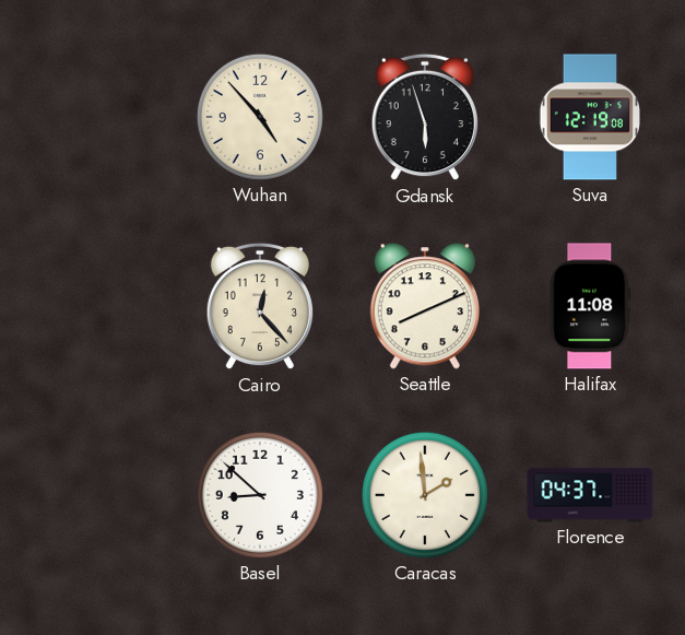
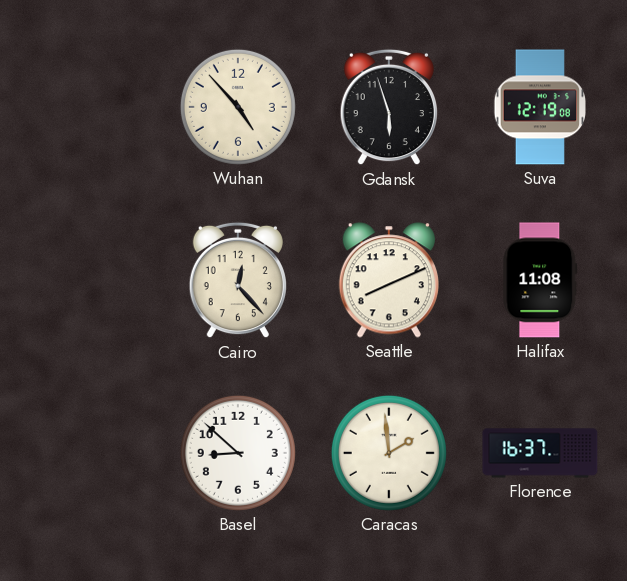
Florence: 04:37 -> 16:37
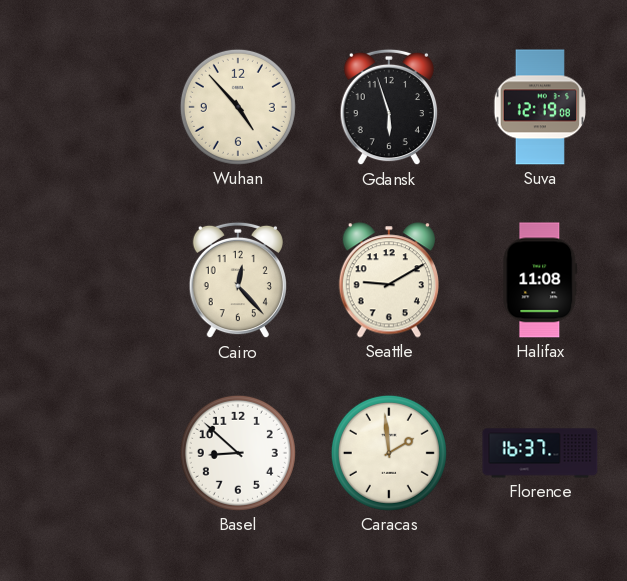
Seattle: 8:11 -> 9:10
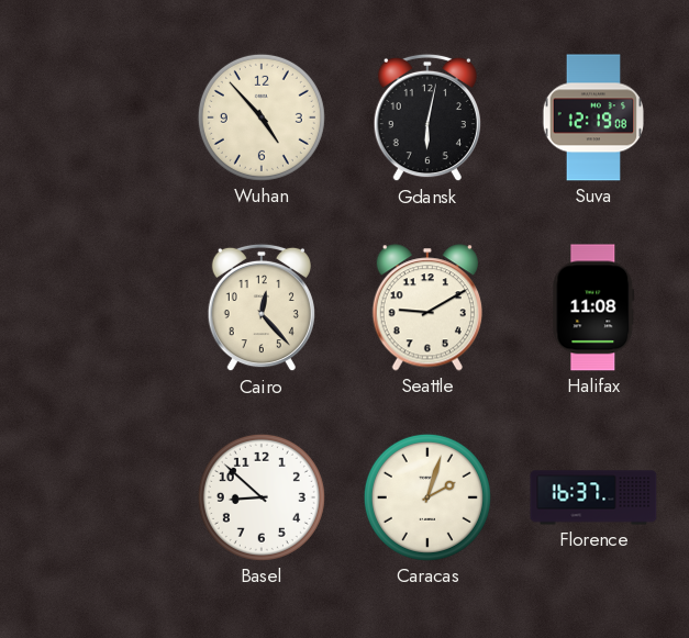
Gdansk: 5:57 -> 6:02
Caracas: 1:59 -> 2:03
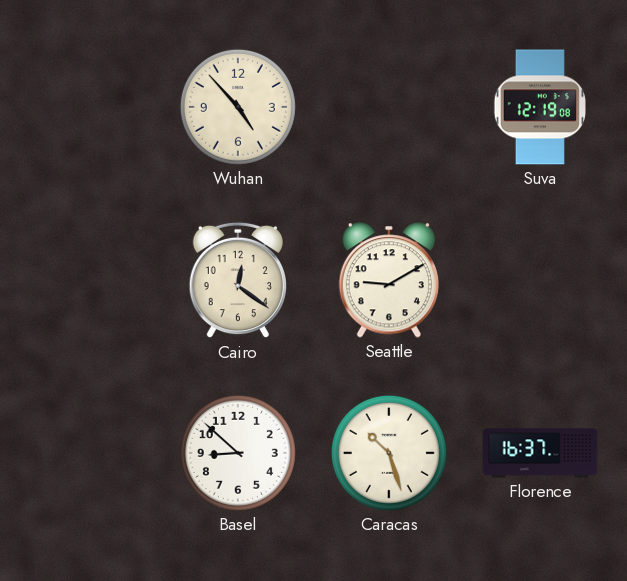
Gdansk: 6:02 -> none
Cairo: 12:23 -> 12:21
Halifax: 11:08 -> none
Caracas: 2:03 -> 10:27
